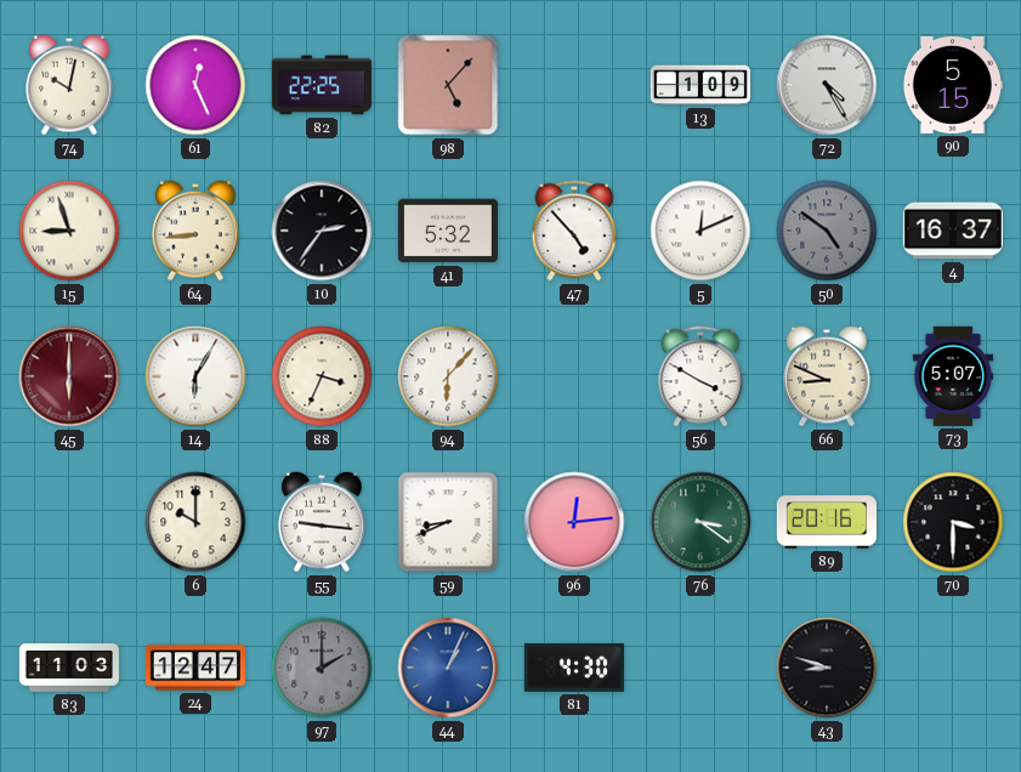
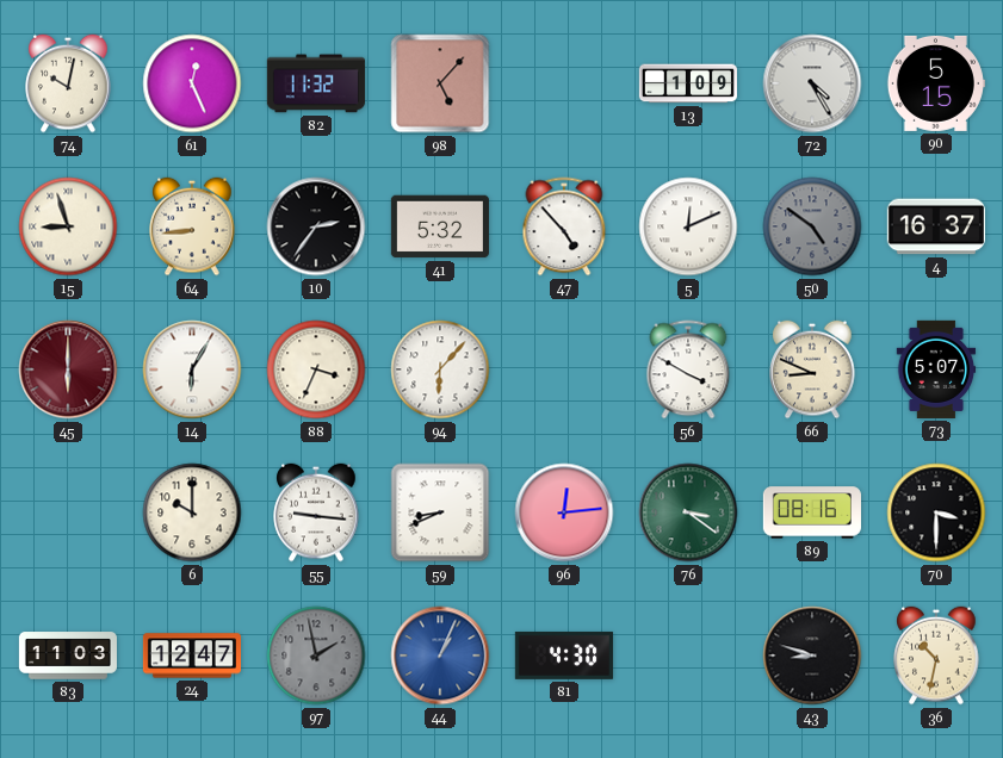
82: 22:25 -> 11:32
89: 20:16 -> 08:16
97: 2:00 -> 1:58
36: none -> 10:32
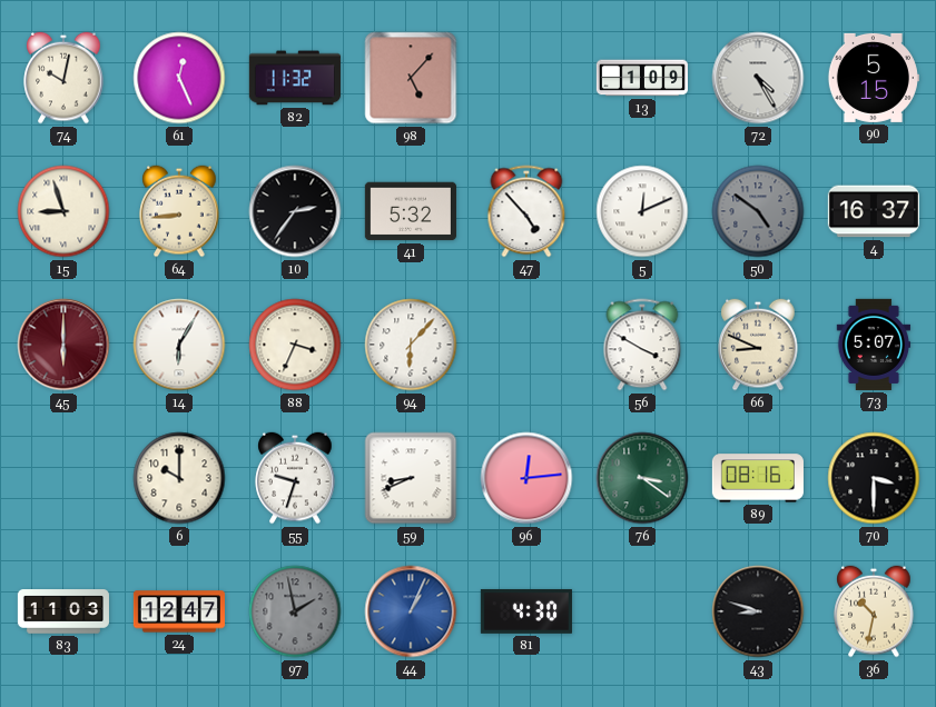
55: 9:16 -> 9:33
